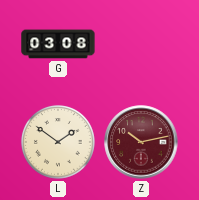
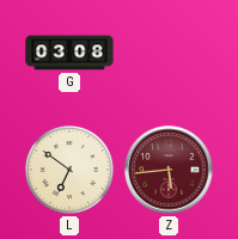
L: 1:51 -> 6:51
Z: 10:13 -> 5:44
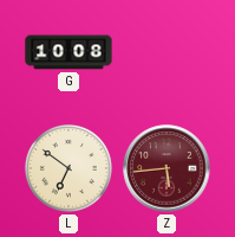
G: 03:08 -> 10:08
